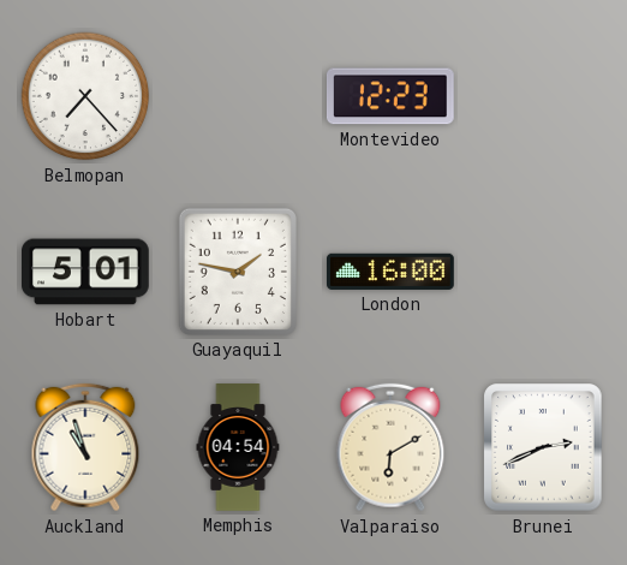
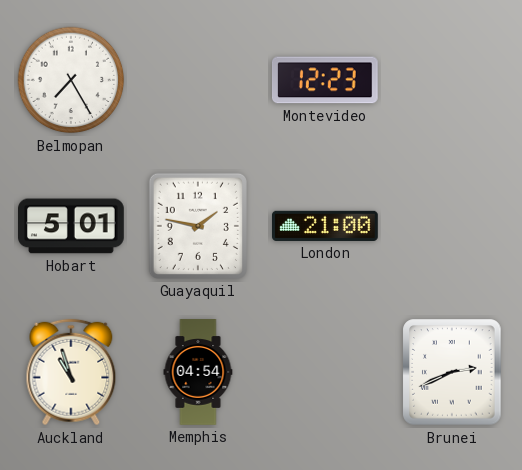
Belmopan: 7:23 -> 7:25
London: 16:00 -> 21:00
Valparaiso: 6:10 -> none
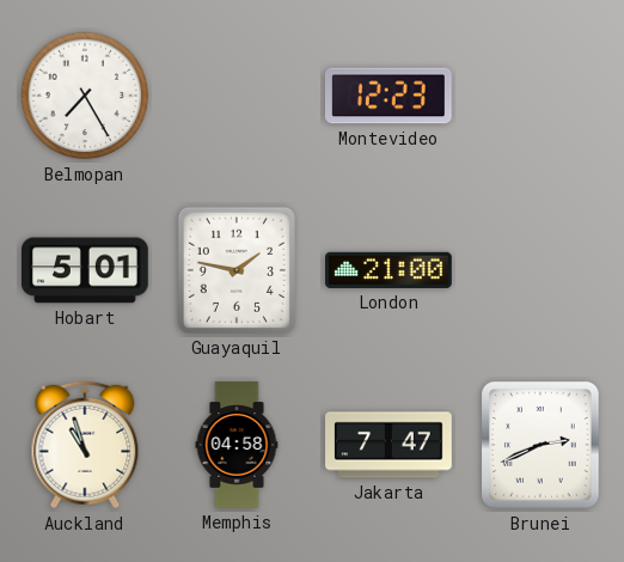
Memphis: 04:54 -> 04:58
Jakarta: none -> 7:47
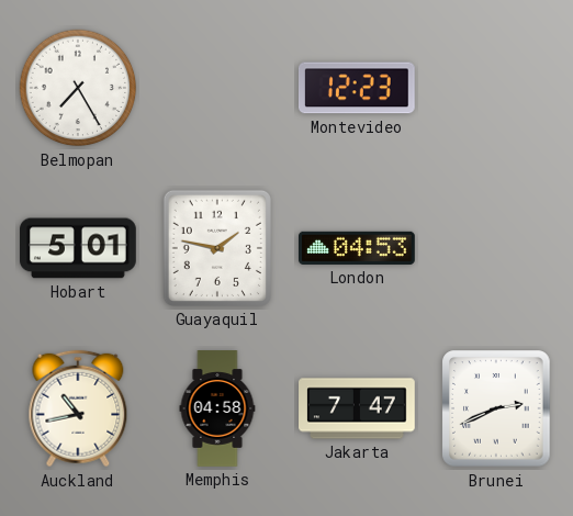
London: 21:00 -> 04:53
Auckland: 10:57 -> 10:43
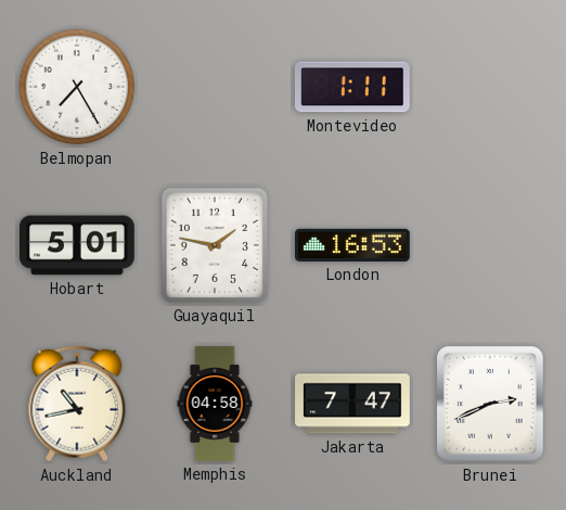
Montevideo: 12:23 -> 1:11
London: 04:53 -> 16:53
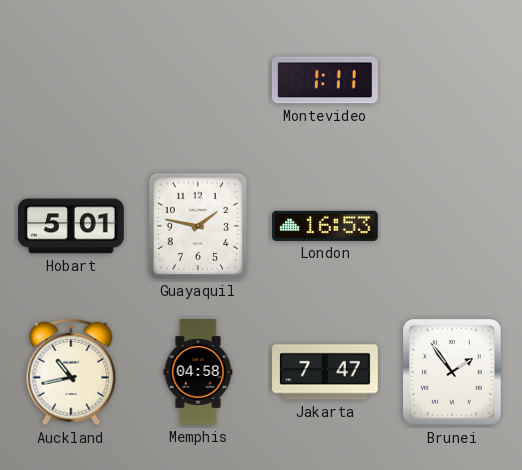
Belmopan: 7:25 -> none
Brunei: 2:41 -> 1:54
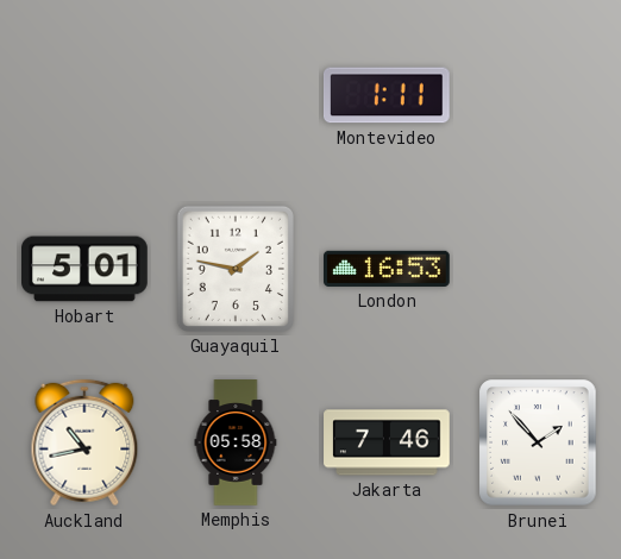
Memphis: 04:58 -> 05:58
Jakarta: 7:47 -> 7:46
Brunei: 1:54 -> 1:53
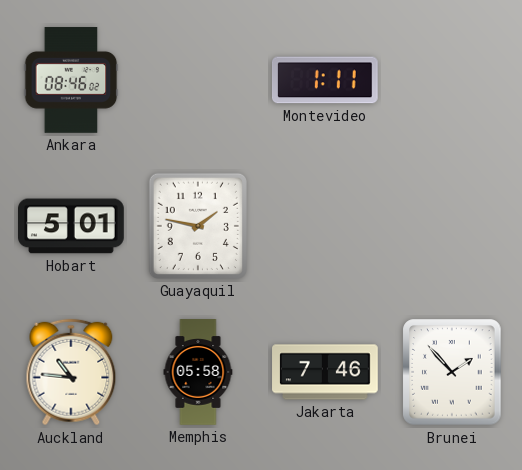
Ankara: none -> 08:46
London: 16:53 -> none
Auckland: 10:43 -> 10:46
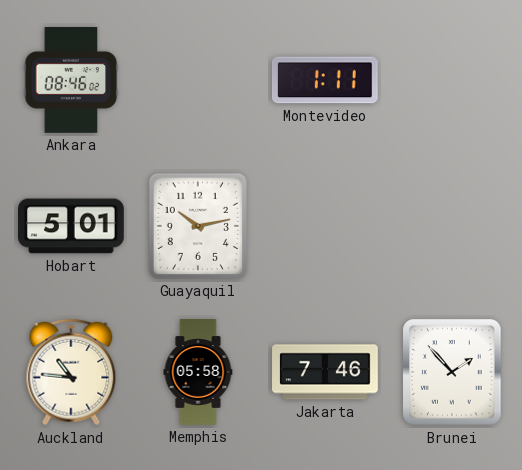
Guayaquil: 1:47 -> 10:13
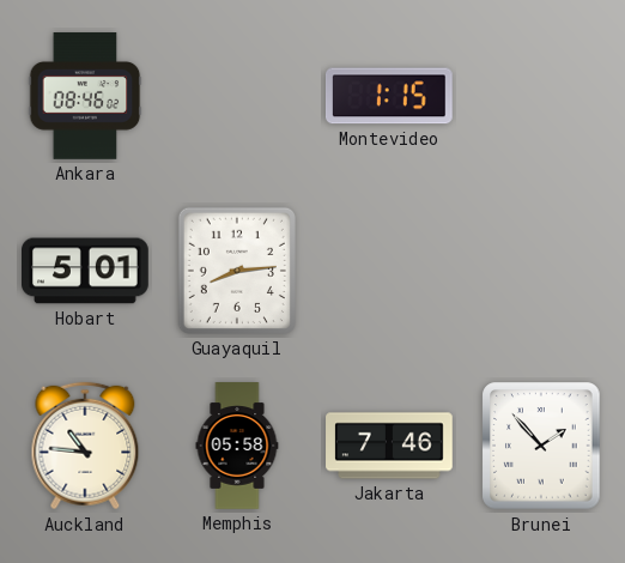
Montevideo: 1:11 -> 1:15
Guayaquil: 10:13 -> 8:14
